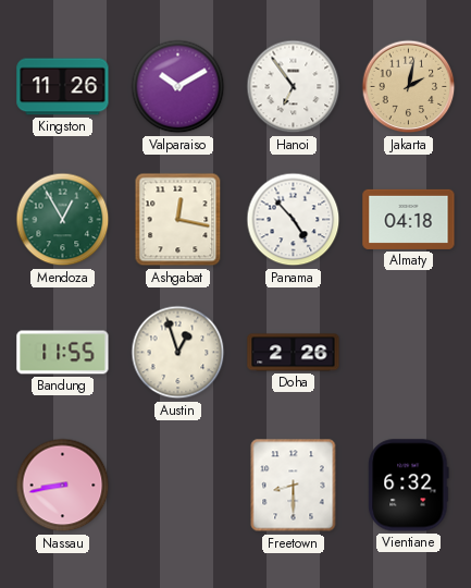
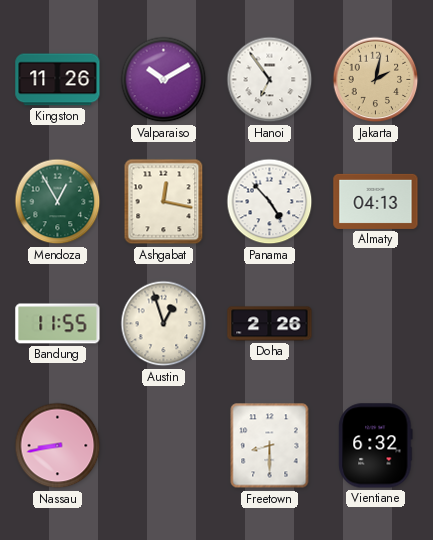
Almaty: 04:18 -> 04:13
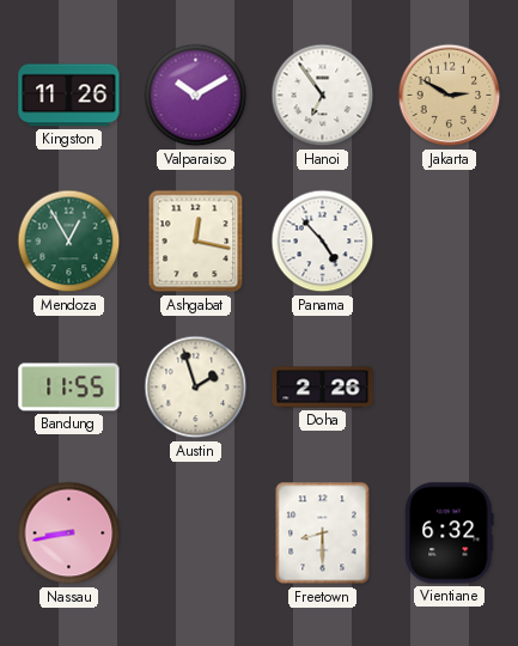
Jakarta: 2:02 -> 2:50
Almaty: 04:13 -> none
Austin: 12:57 -> 1:57
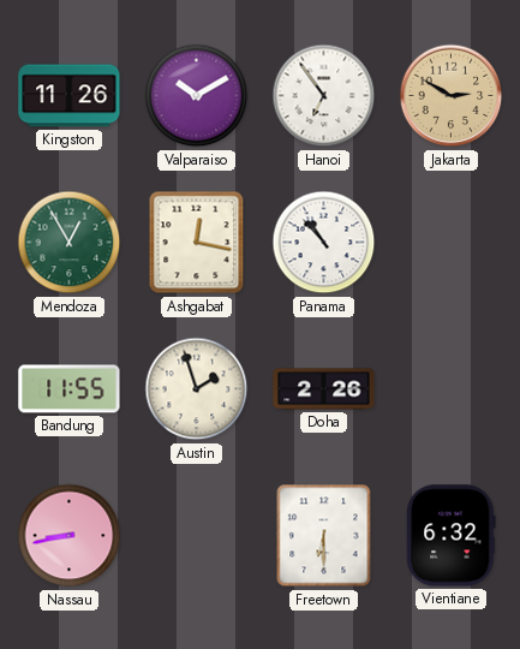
Panama: 4:53 -> 10:53
Freetown: 8:30 -> 6:30
